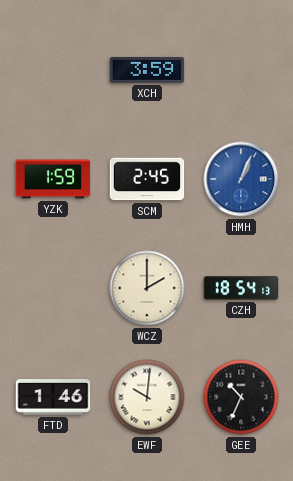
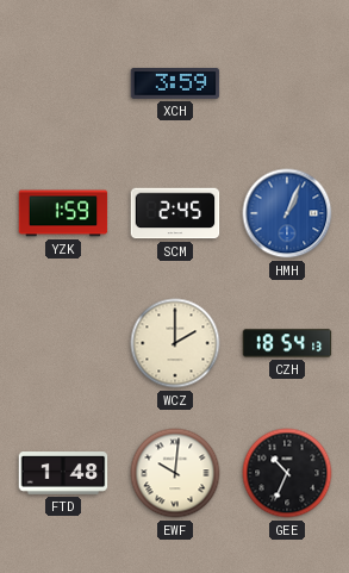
FTD: 1:46 -> 1:48
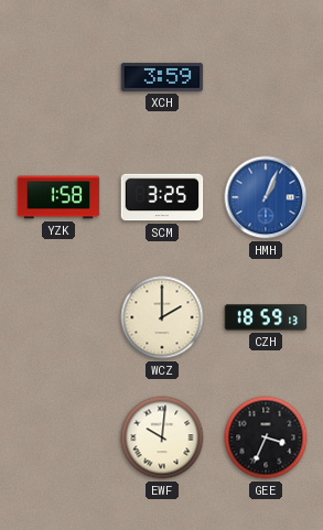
YZK: 1:59 -> 1:58
SCM: 2:45 -> 3:25
CZH: 18:54 -> 18:59
FTD: 1:48 -> none
GEE: 10:34 -> 3:34
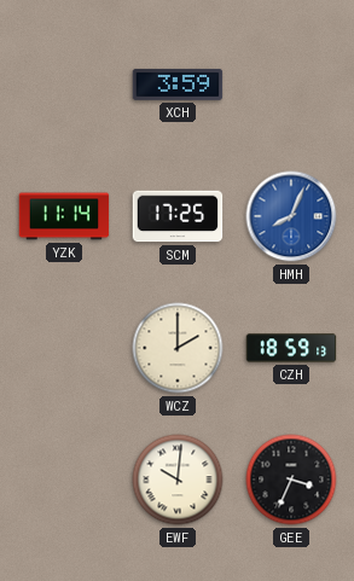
YZK: 1:58 -> 11:14
SCM: 3:25 -> 17:25
HMH: 1:04 -> 8:04
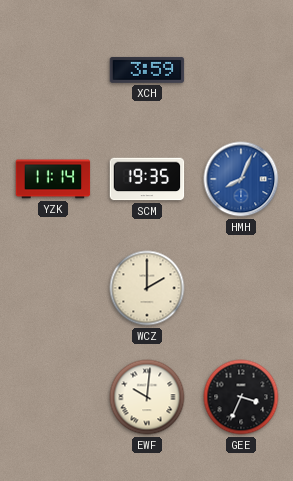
SCM: 17:25 -> 19:35
CZH: 18:59 -> none
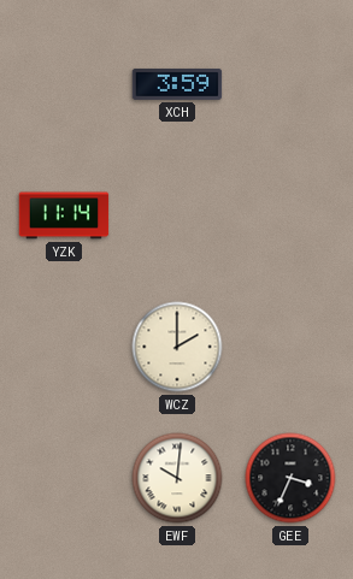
SCM: 19:35 -> none
HMH: 8:04 -> none
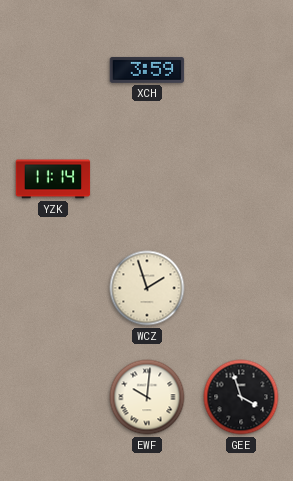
WCZ: 2:00 -> 1:57
GEE: 3:34 -> 3:57
